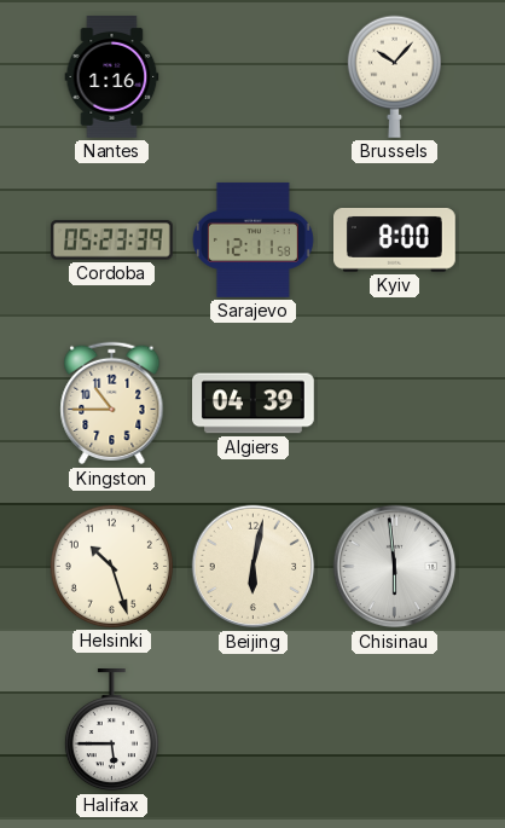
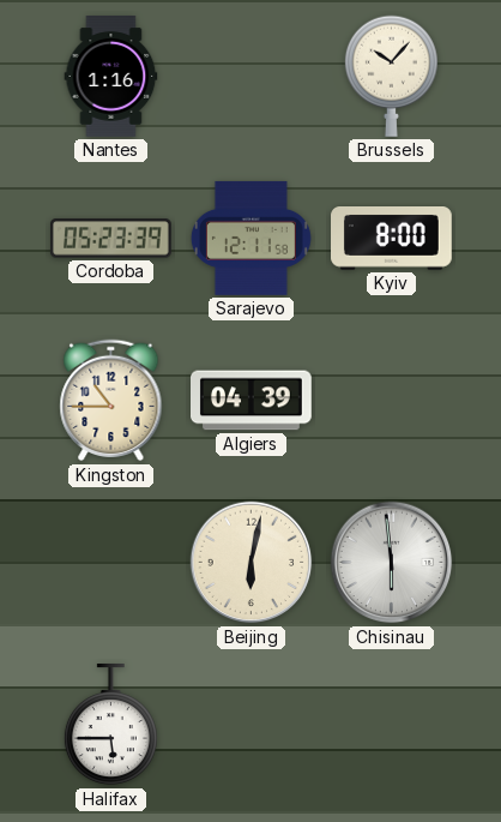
Helsinki: 10:27 -> none
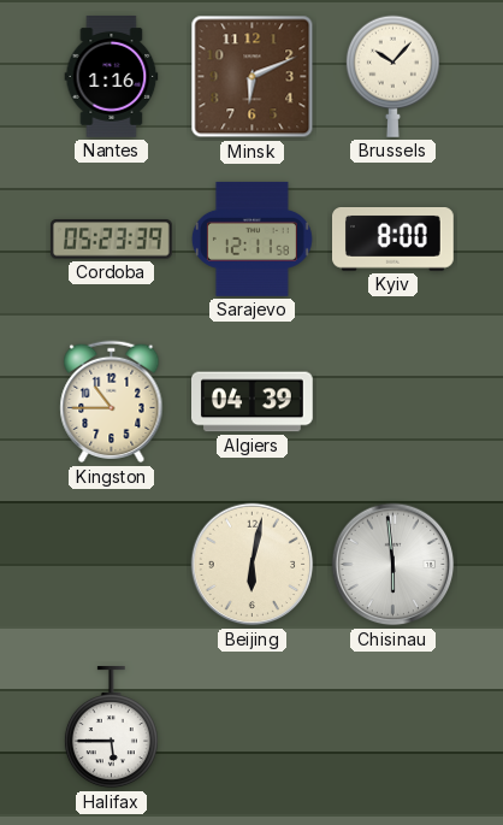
Minsk: none -> 6:11
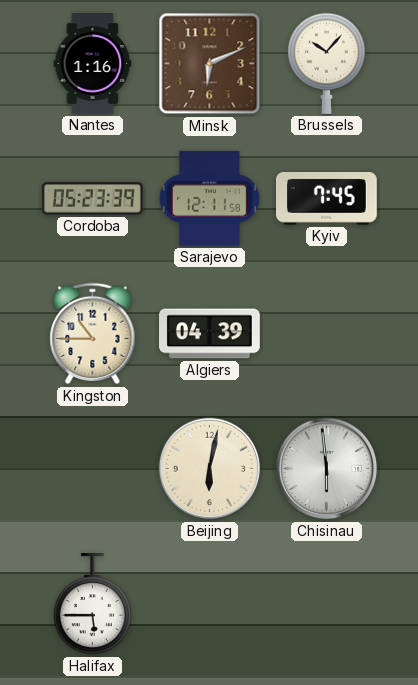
Kyiv: 8:00 -> 7:45
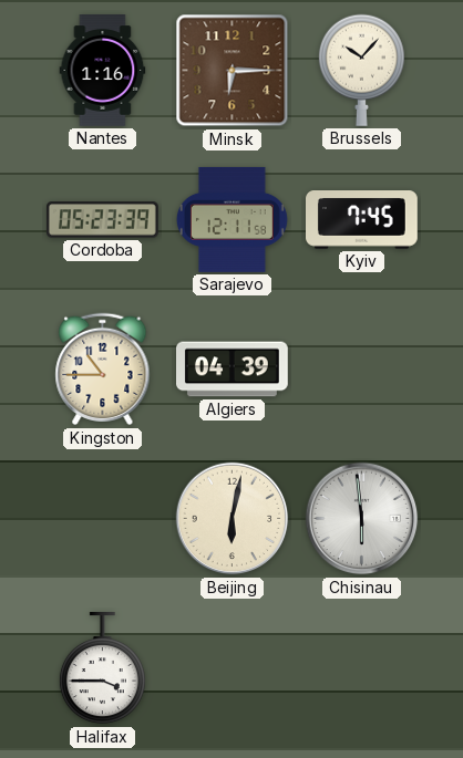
Minsk: 6:11 -> 6:15
Halifax: 5:45 -> 3:45
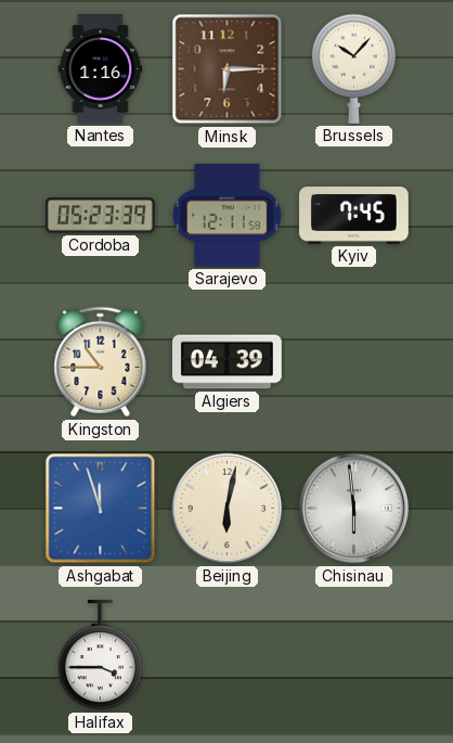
Ashgabat: none -> 11:57
